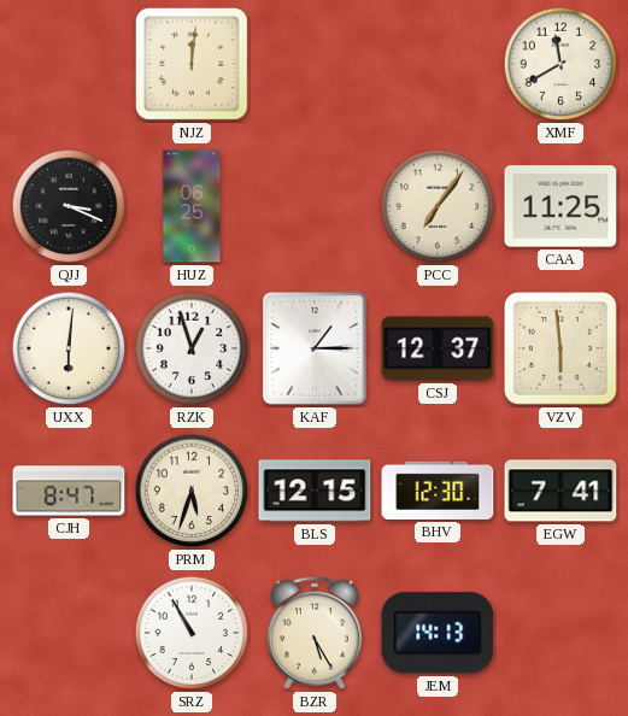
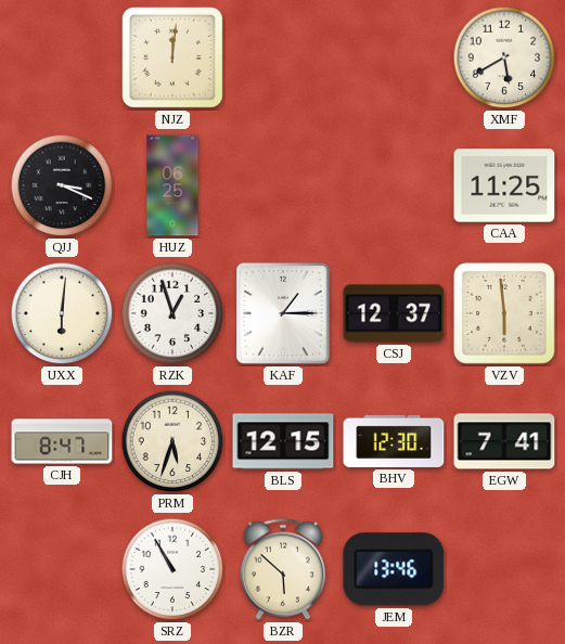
XMF: 11:40 -> 5:40
PCC: 7:06 -> none
BZR: 5:25 -> 5:52
JEM: 14:13 -> 13:46
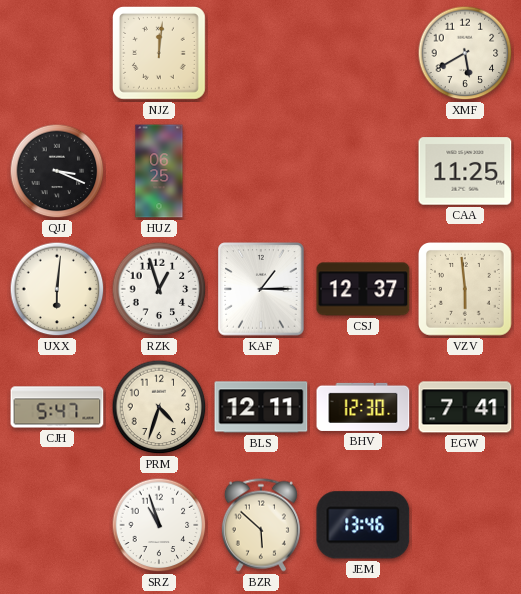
CJH: 8:47 -> 5:47
PRM: 5:33 -> 4:33
BLS: 12:15 -> 12:11
SRZ: 10:55 -> 10:57
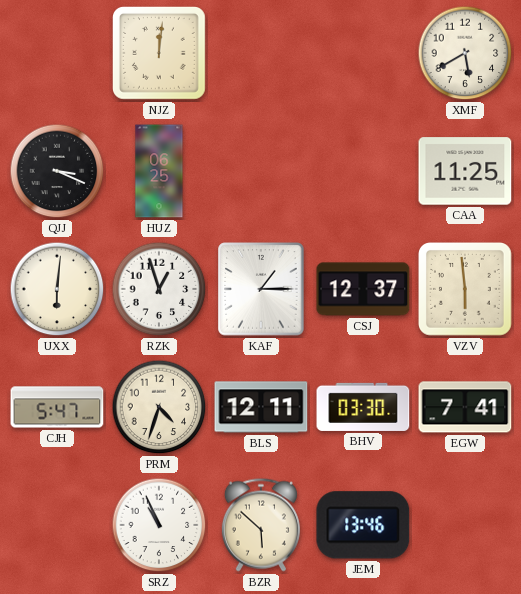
BHV: 12:30 -> 03:30
SRZ: 10:57 -> 10:56
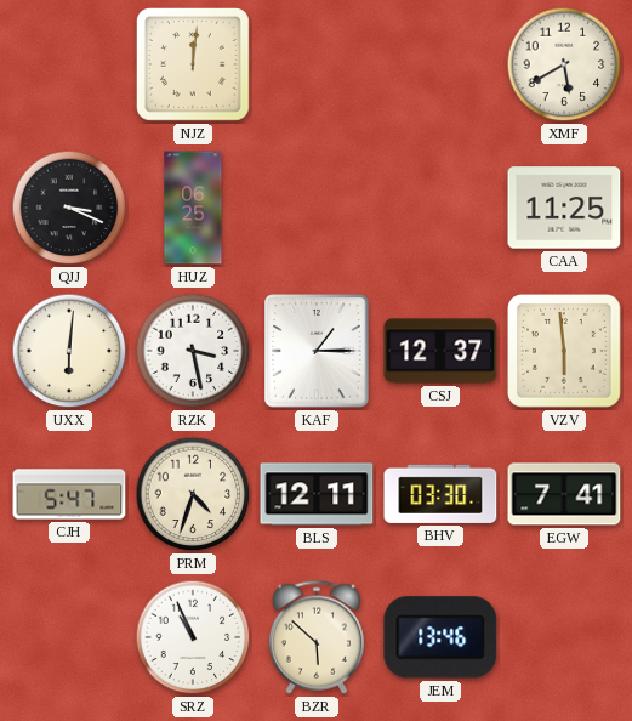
RZK: 12:57 -> 3:28
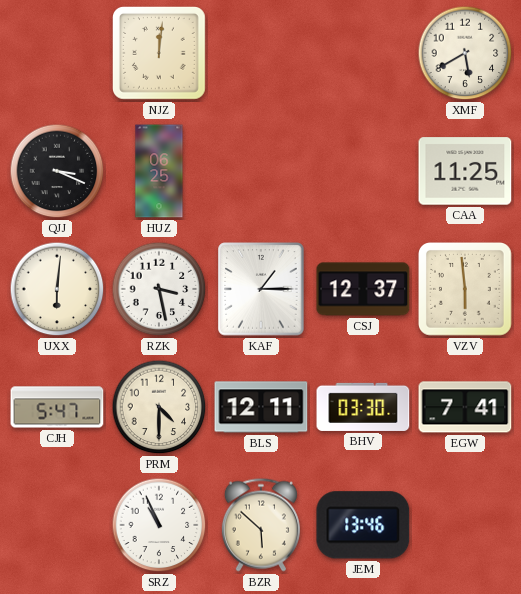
PRM: 4:33 -> 4:30
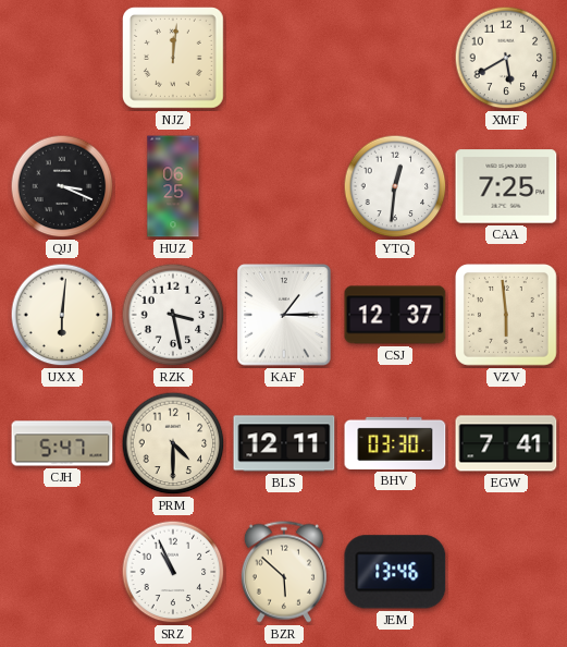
YTQ: none -> 12:31
CAA: 11:25 -> 7:25
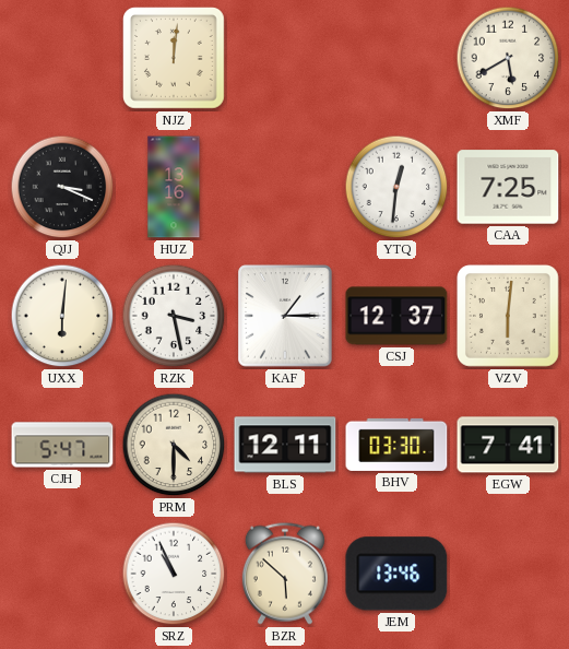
HUZ: 06:25 -> 13:16
VZV: 5:59 -> 6:01
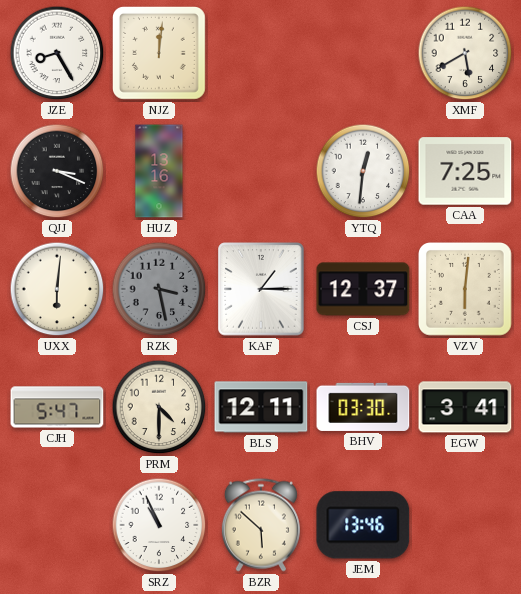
JZE: none -> 8:25
RZK dial: white -> grey
EGW: 7:41 -> 3:41
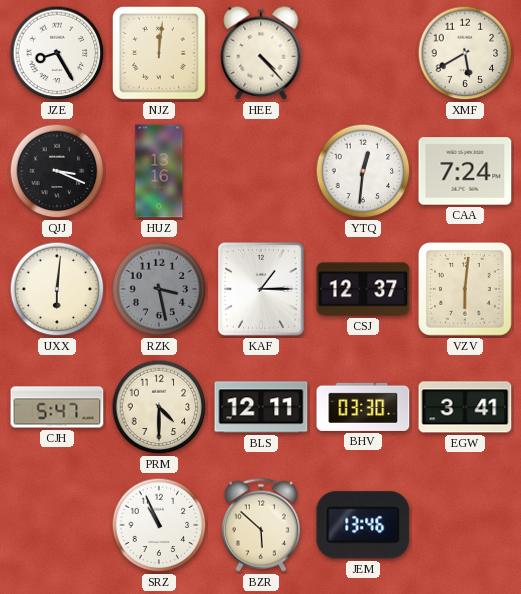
HEE: none -> 4:23
CAA: 7:25 -> 7:24
